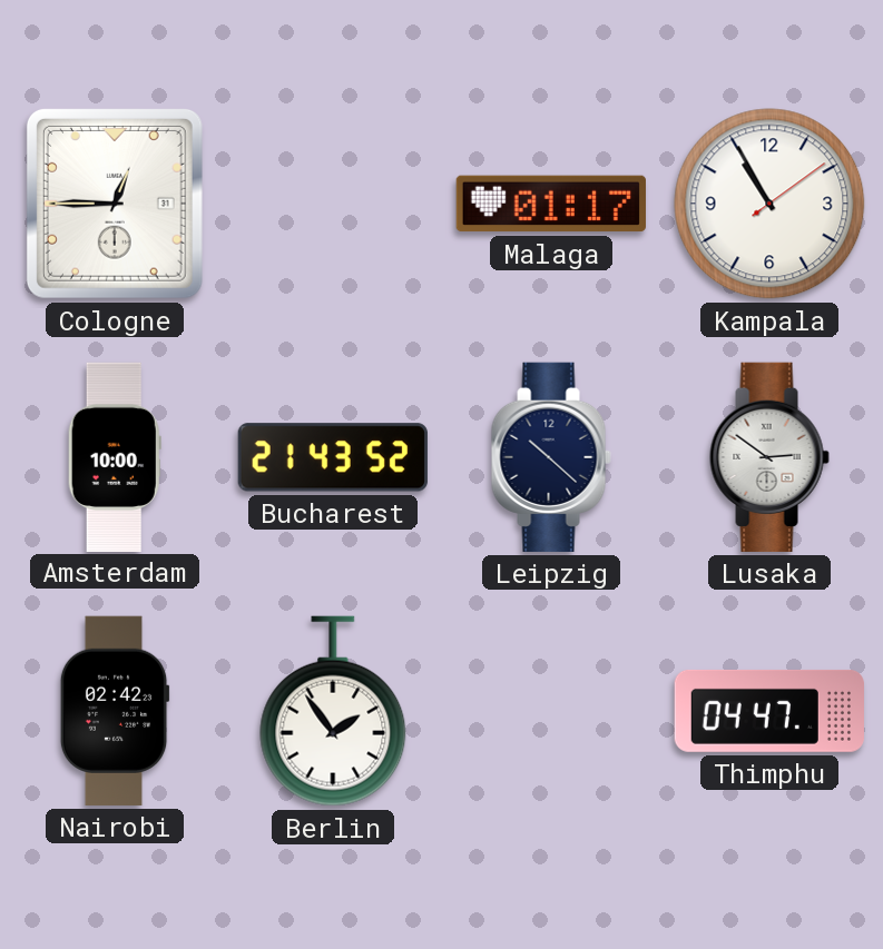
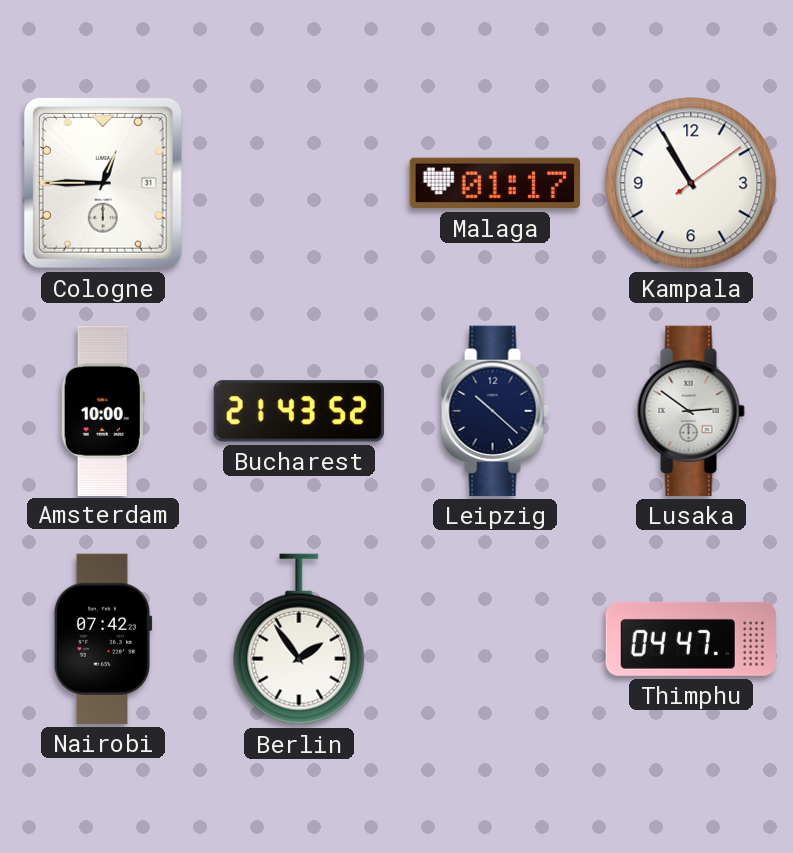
Nairobi: 02:42 -> 07:42
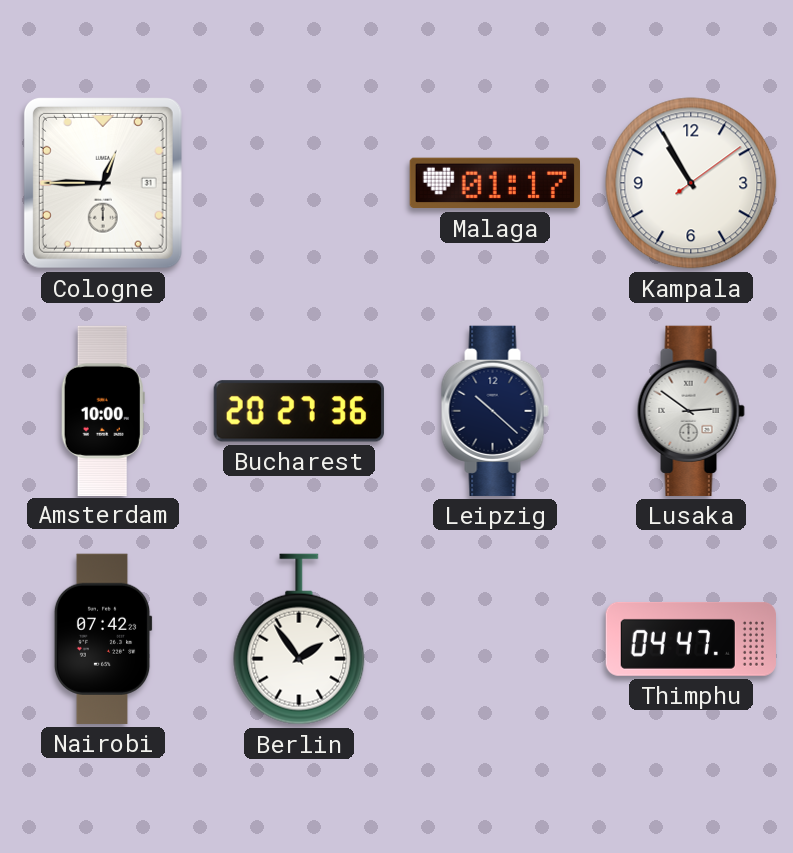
Bucharest: 21:43 -> 20:27
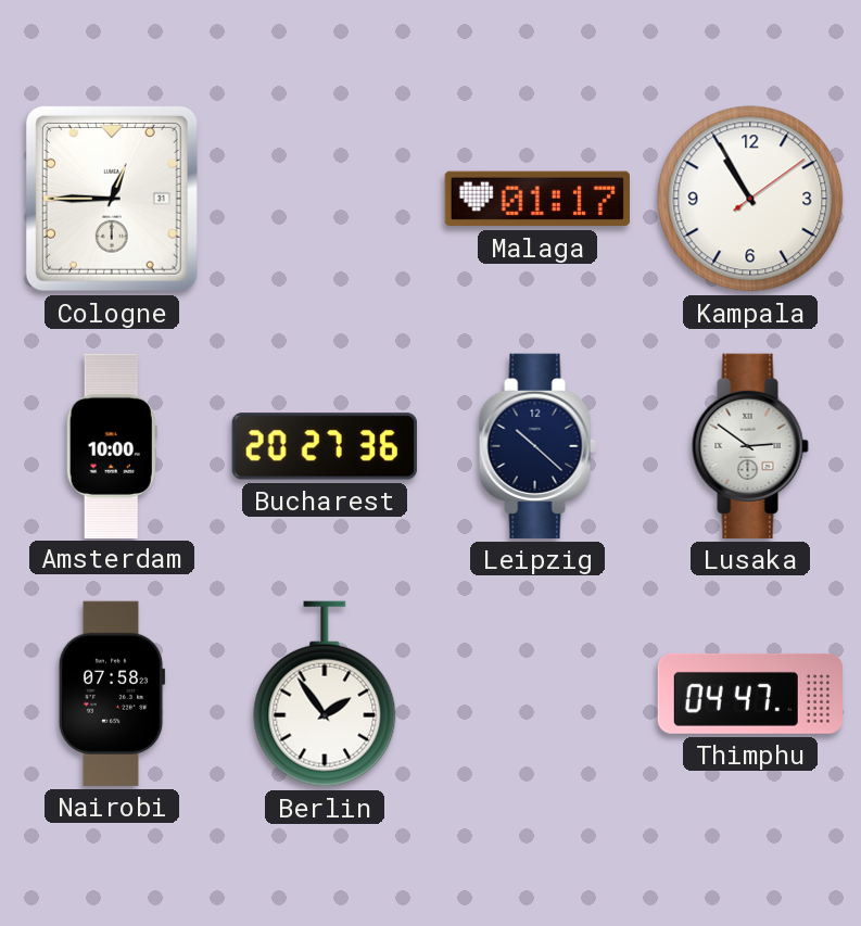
Nairobi: 07:42 -> 07:58
